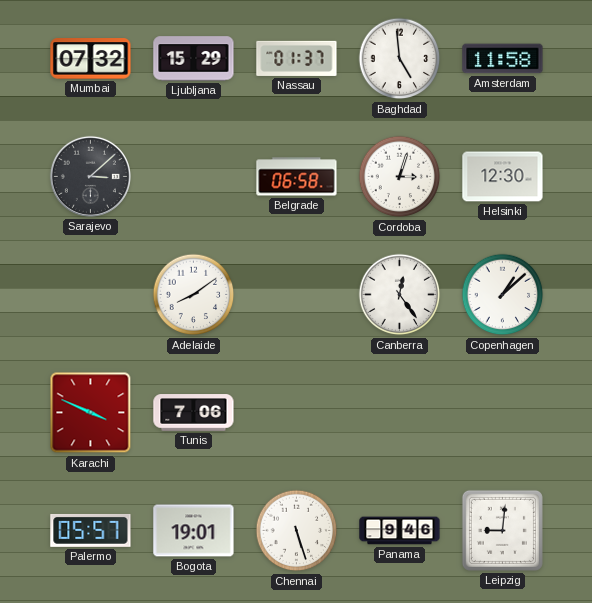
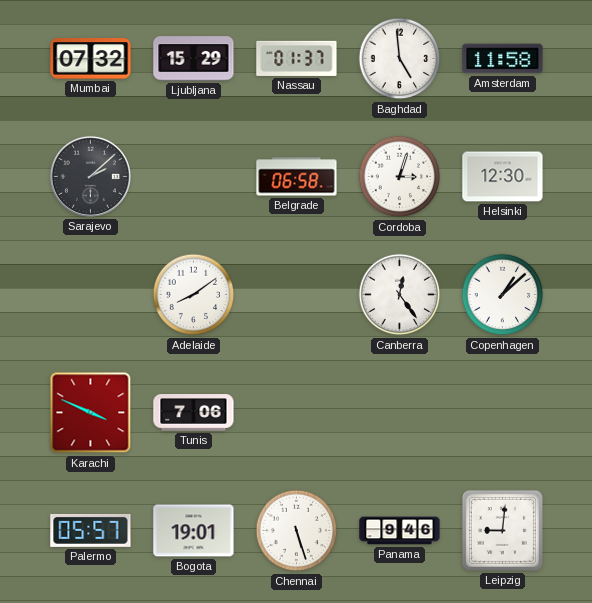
Sarajevo: 3:08 -> 2:08
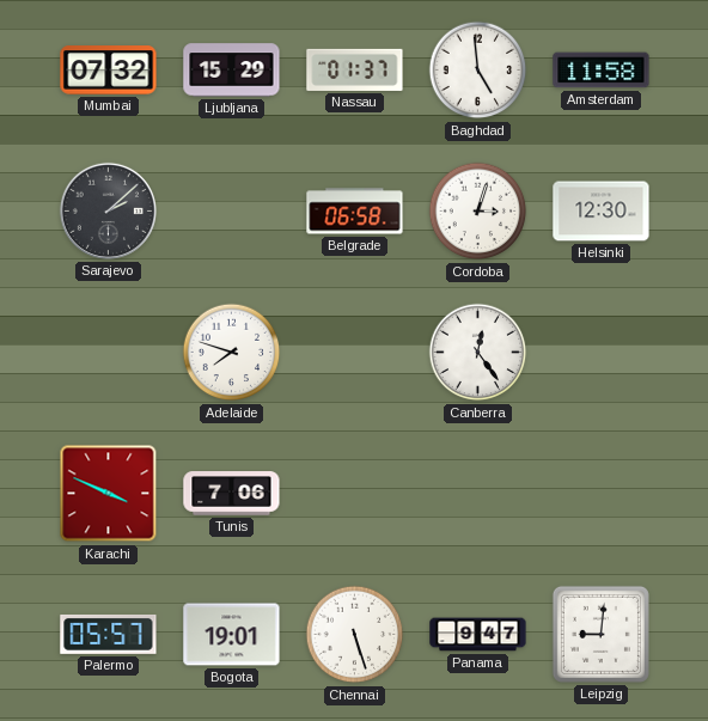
Adelaide: 8:09 -> 7:48
Copenhagen: 1:08 -> none
Panama: 9:46 -> 9:47
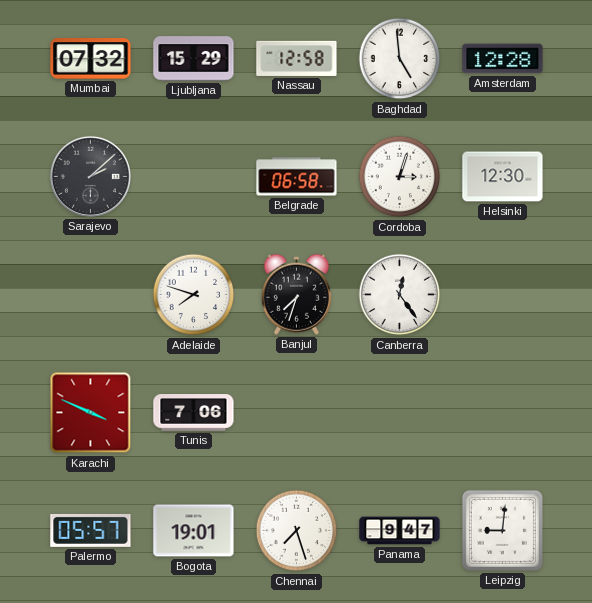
Nassau: 01:37 -> 12:58
Amsterdam: 11:58 -> 12:28
Banjul: none -> 7:33
Chennai: 5:27 -> 7:27
